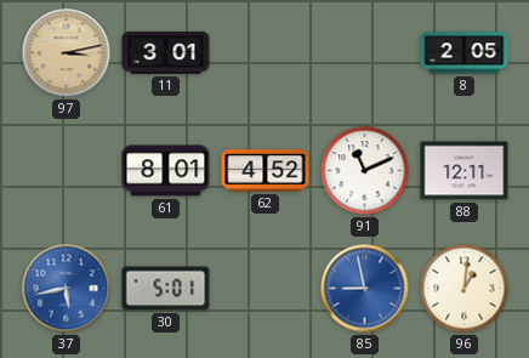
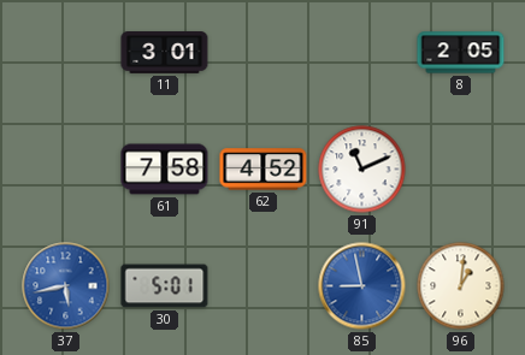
97: 3:13 -> none
61: 8:01 -> 7:58
88: 12:11 -> none
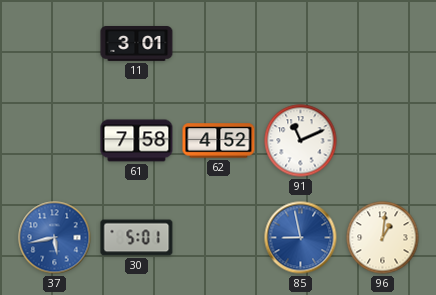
8: 2:05 -> none
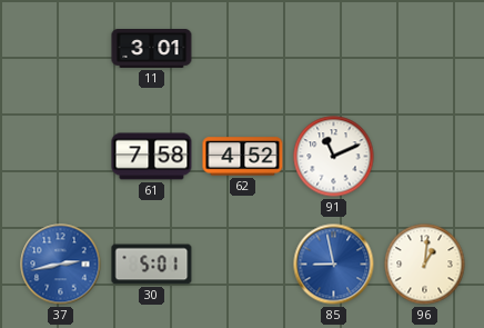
37: 5:43 -> 2:43
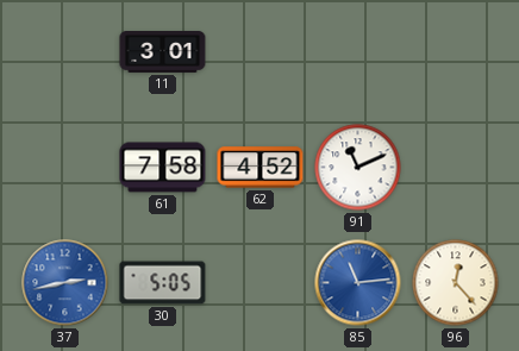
30: 5:01 -> 5:05
85: 8:58 -> 11:14
96: 1:01 -> 12:23
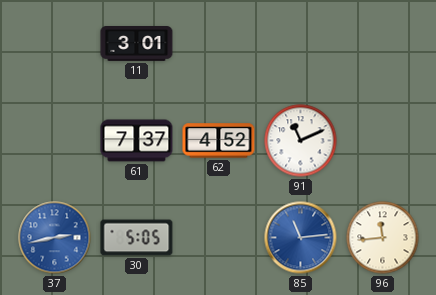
61: 7:58 -> 7:37
96: 12:23 -> 11:44
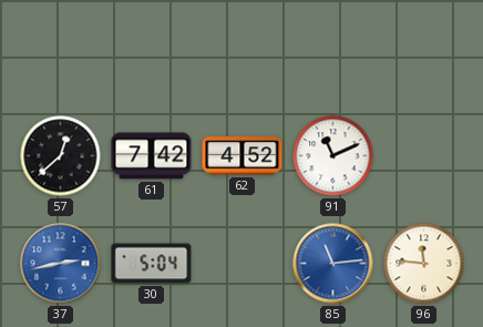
11: 3:01 -> none
57: none -> 12:38
61: 7:37 -> 7:42
30: 5:05 -> 5:04
96: 11:44 -> 11:46
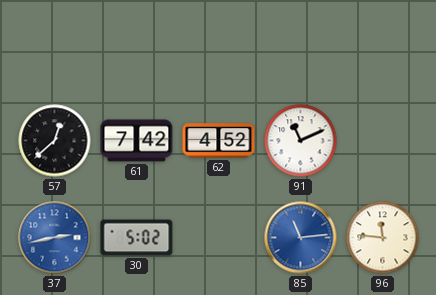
30: 5:04 -> 5:02
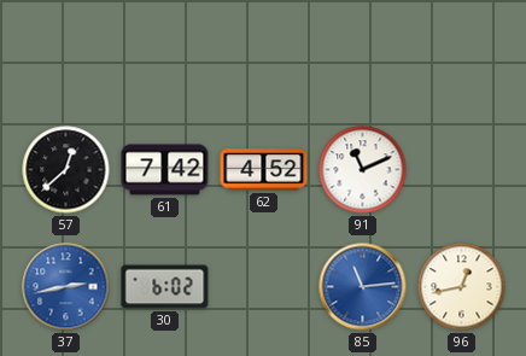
30: 5:02 -> 6:02
96: 11:46 -> 12:43
